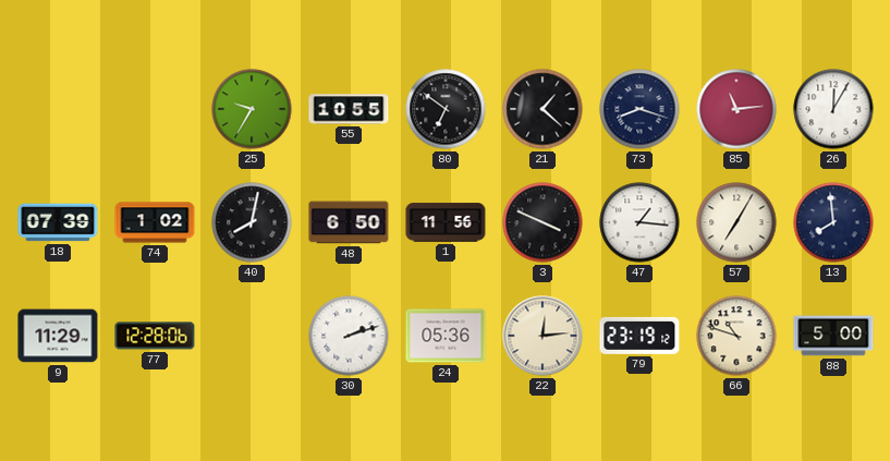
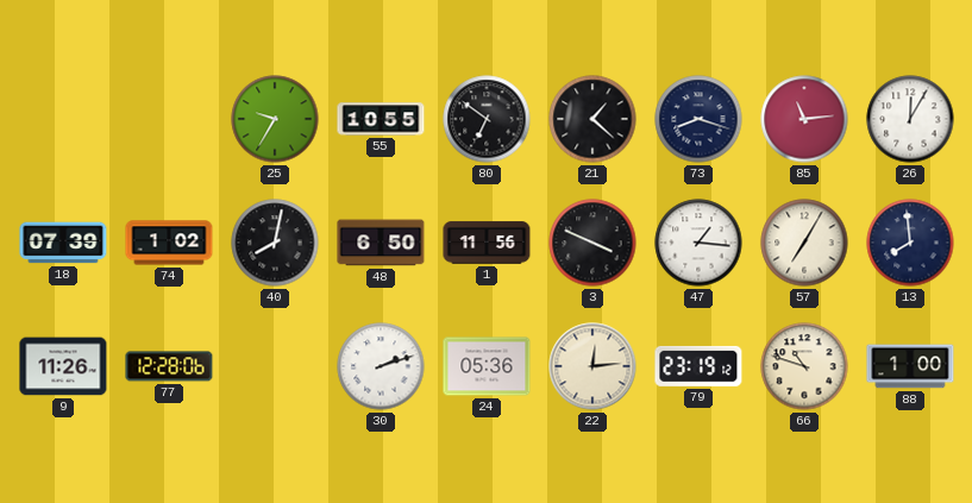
9: 11:29 -> 11:26
88: 5:00 -> 1:00
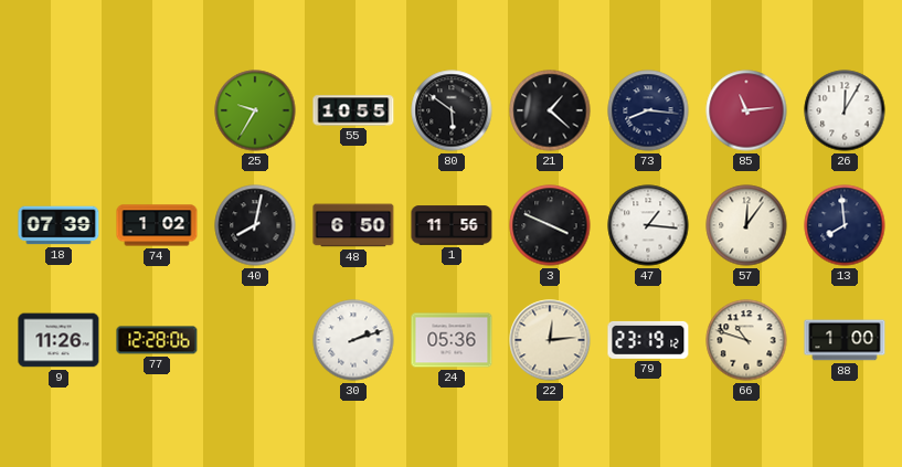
80: 6:51 -> 5:51
73: 8:18 -> 8:16
57: 7:05 -> 12:06
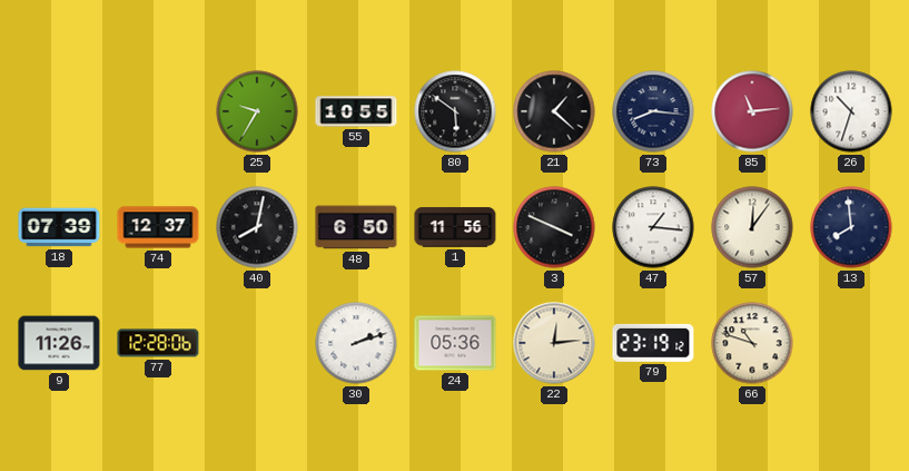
26: 12:05 -> 10:33
74: 1:02 -> 12:37
88: 1:00 -> none
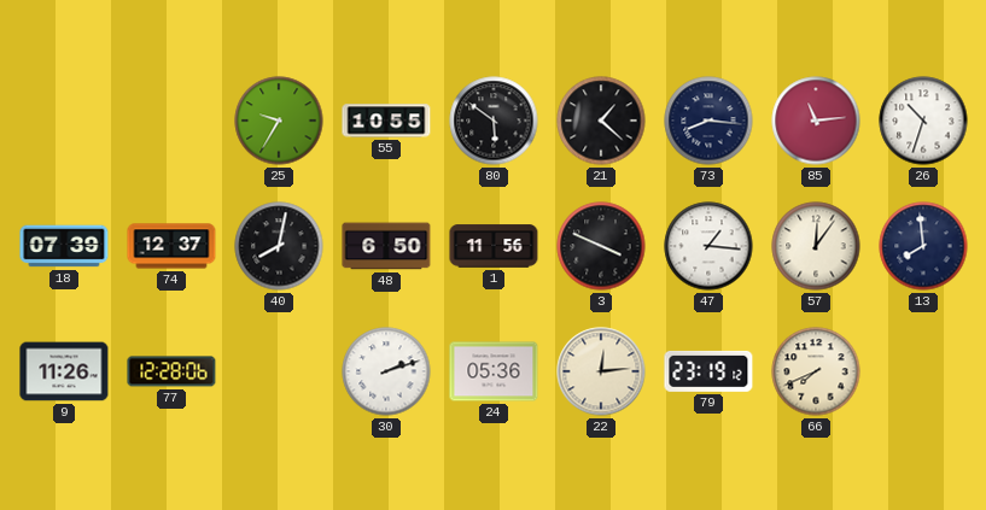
66: 10:48 -> 7:41
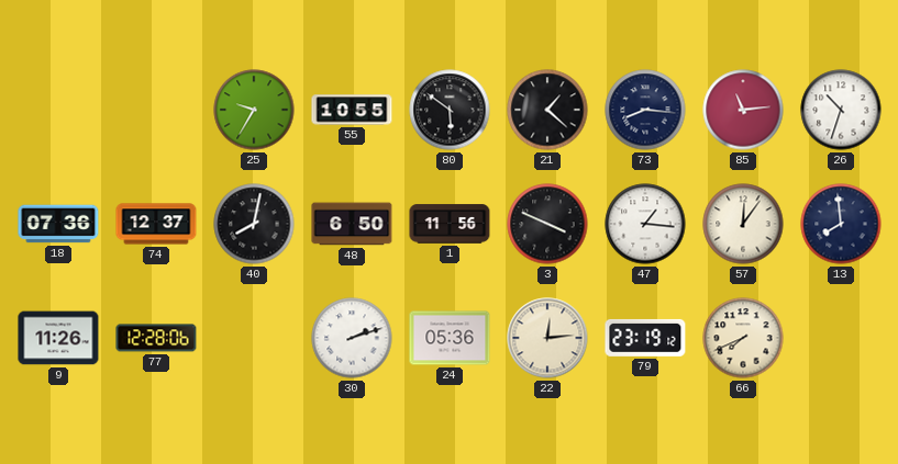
18: 07:39 -> 07:36
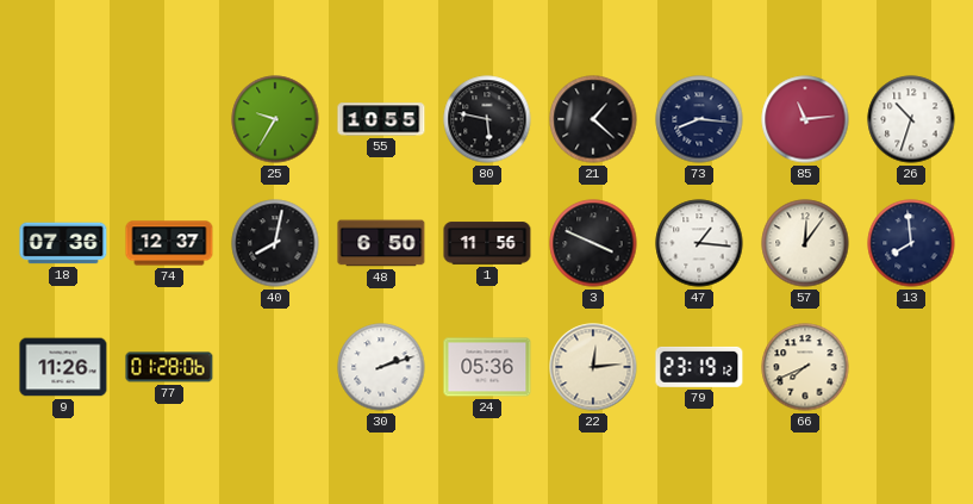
80: 5:51 -> 5:47
77: 12:28 -> 01:28
